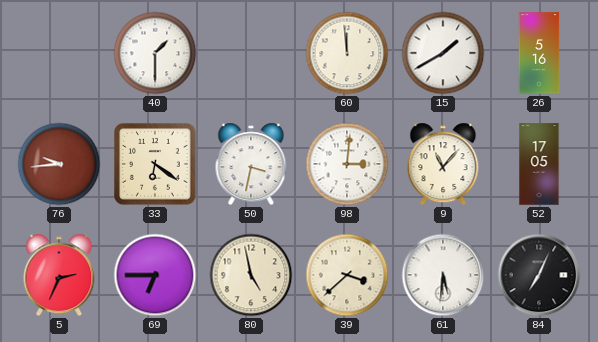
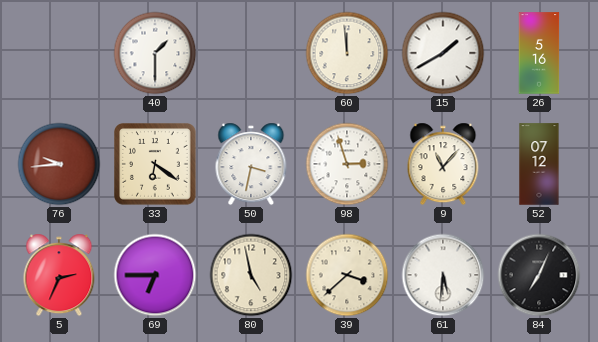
98: 3:01 -> 2:57
52: 17:05 -> 07:12
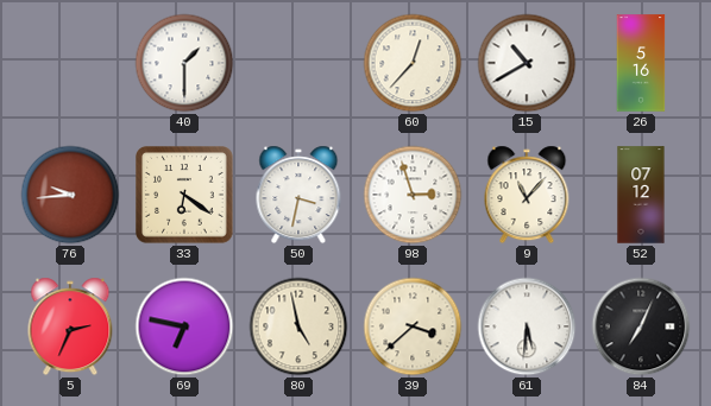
60: 11:59 -> 12:37
15: 1:40 -> 10:40
69: 6:45 -> 6:47
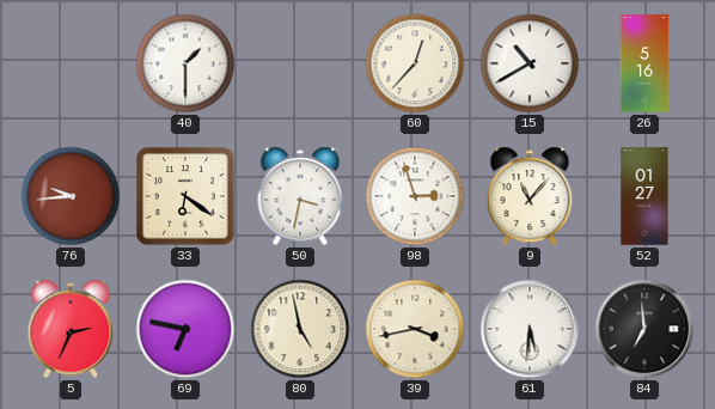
52: 07:12 -> 01:27
39: 3:38 -> 3:43
84: 7:04 -> 6:59
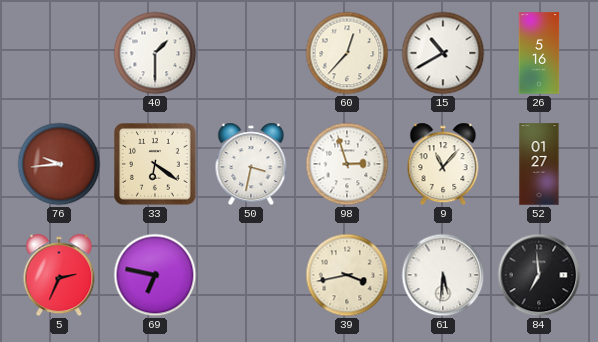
80: 4:58 -> none
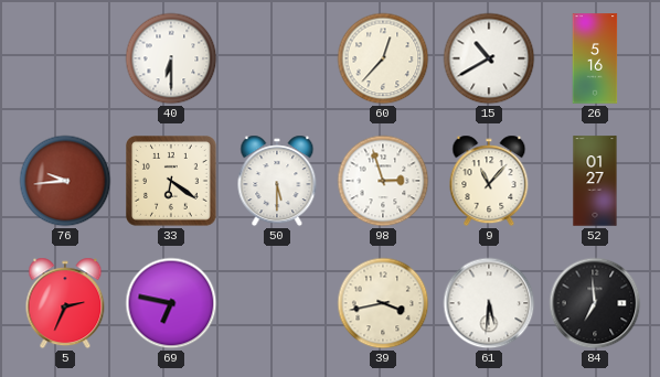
40: 1:30 -> 6:30
50: 3:32 -> 5:30
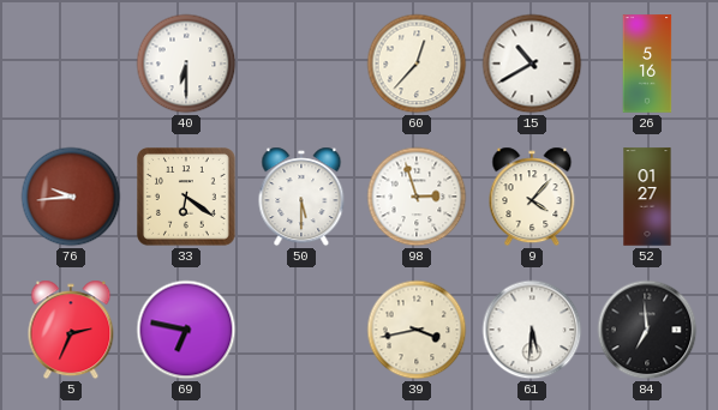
9: 11:07 -> 4:07
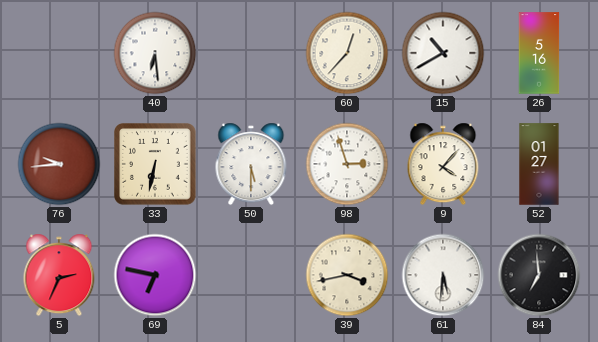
40: 6:30 -> 6:29
33: 6:21 -> 6:32
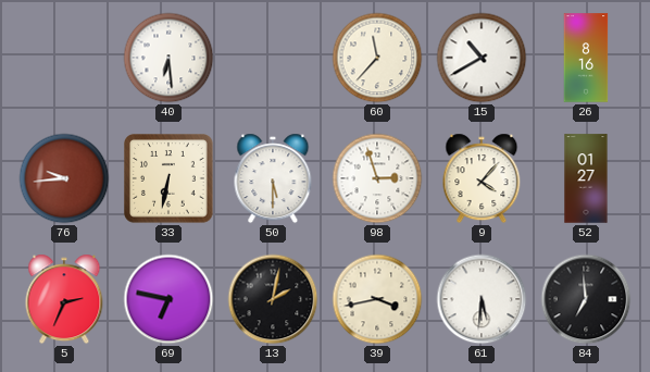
60: 12:37 -> 11:37
26: 5:16 -> 8:16
13: none -> 2:02
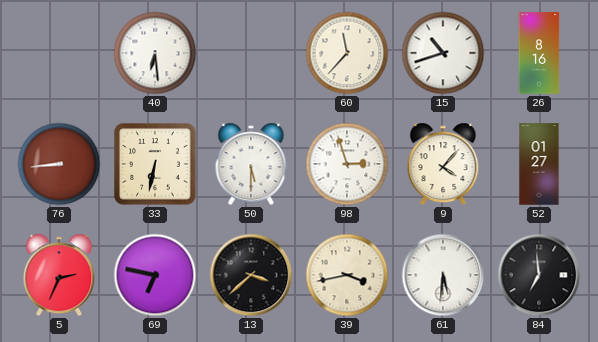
15: 10:40 -> 10:42
76: 9:44 -> 8:44
13: 2:02 -> 3:38
